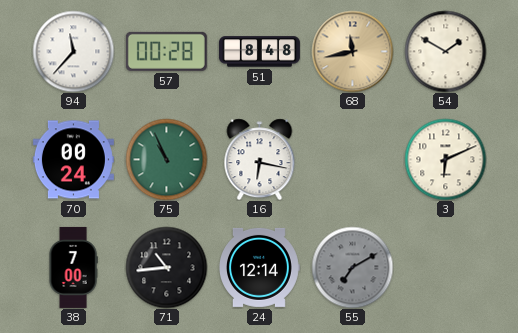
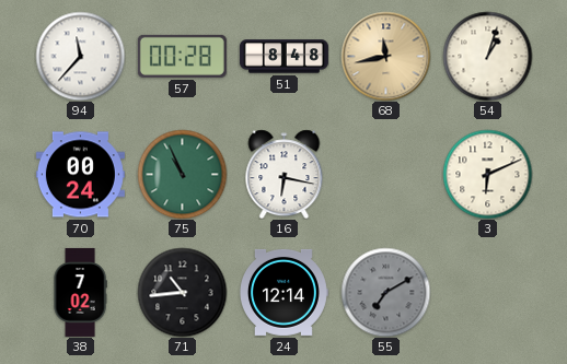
54: 1:50 -> 1:03
38: 7:00 -> 7:02
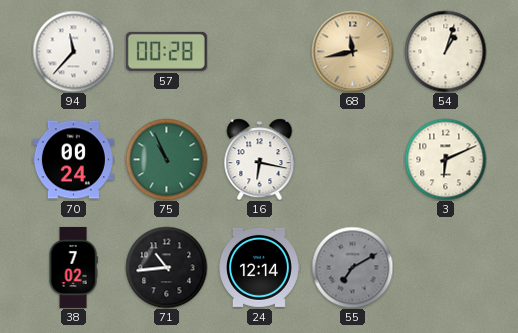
51: 8:48 -> none
